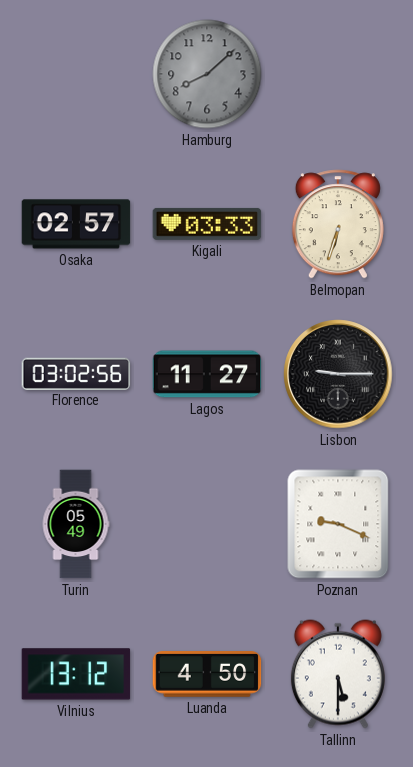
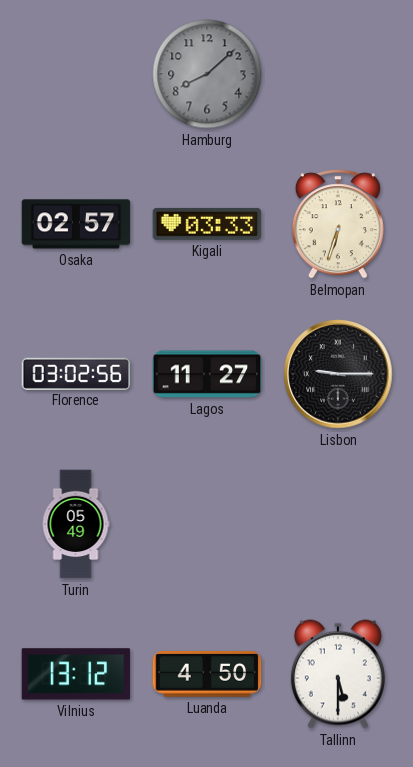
Poznan: 9:19 -> none
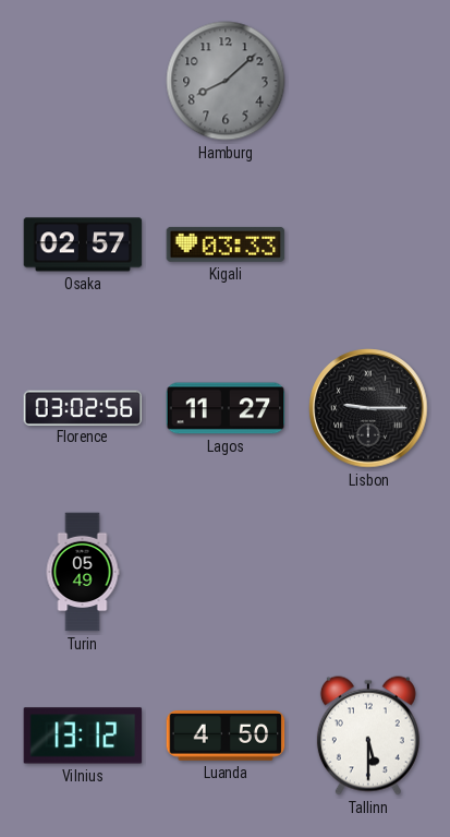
Belmopan: 6:33 -> none
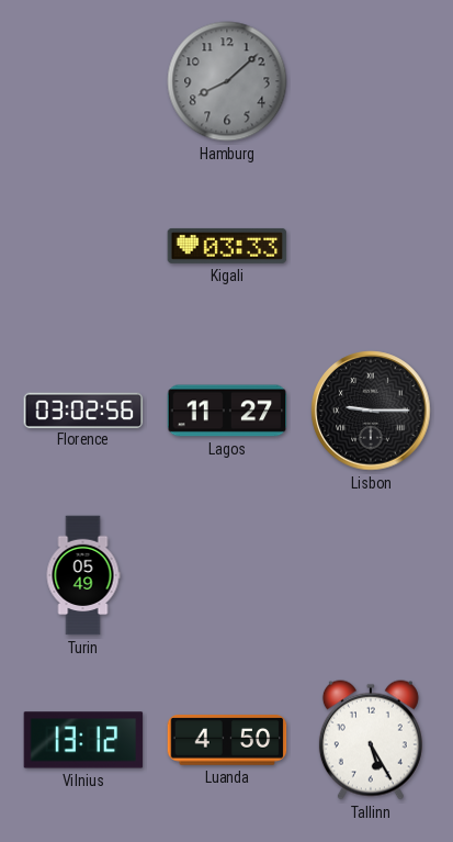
Osaka: 02:57 -> none
Tallinn: 5:30 -> 5:25
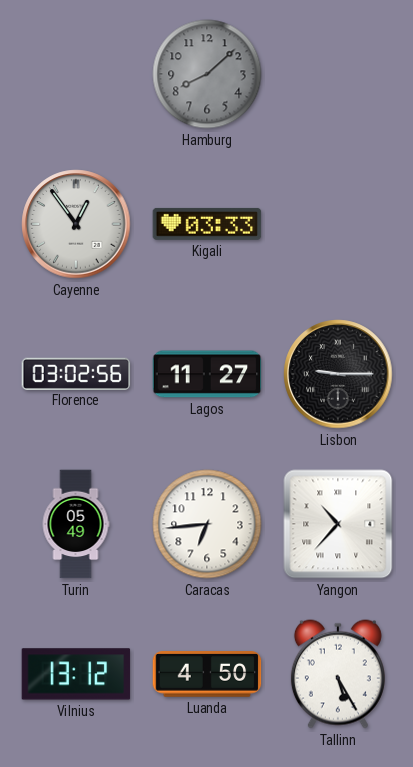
Cayenne: none -> 12:54
Caracas: none -> 6:44
Yangon: none -> 10:37
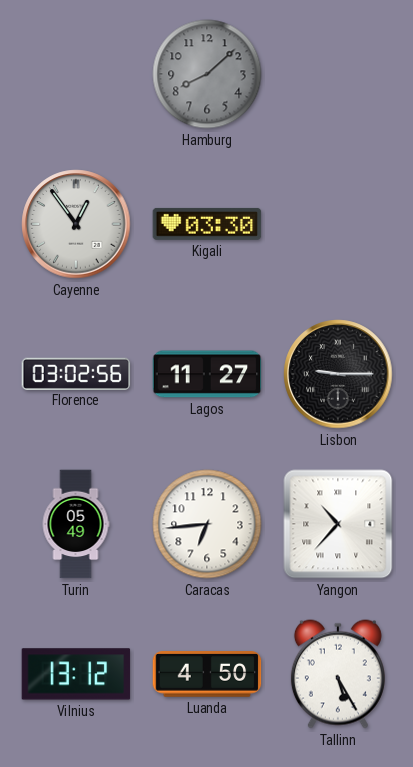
Kigali: 03:33 -> 03:30
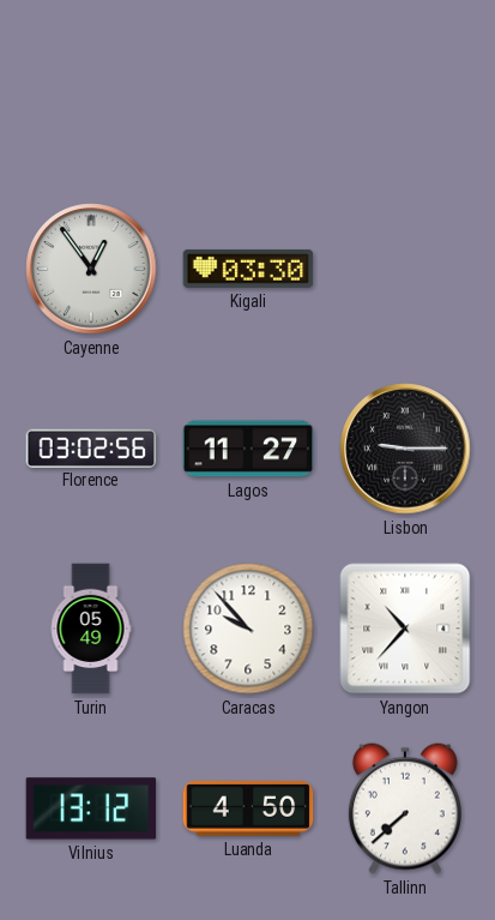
Hamburg: 8:08 -> none
Caracas: 6:44 -> 9:53
Tallinn: 5:25 -> 7:38
